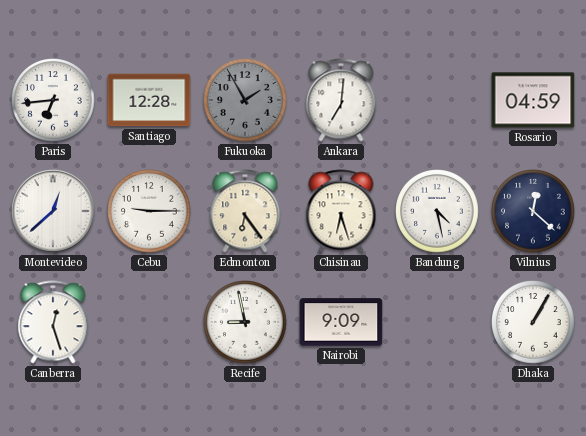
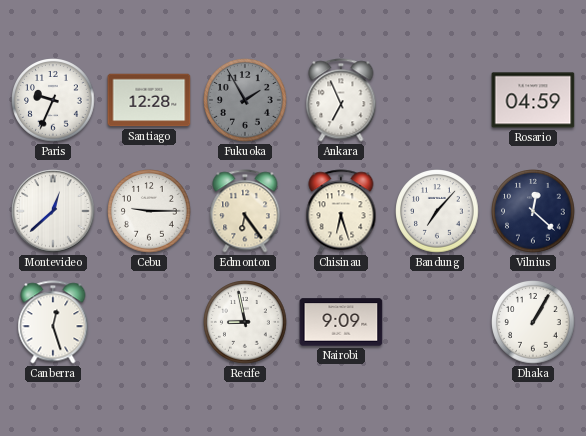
Paris: 6:44 -> 9:34
Ankara: 7:01 -> 6:56
Bandung: 4:28 -> 7:07
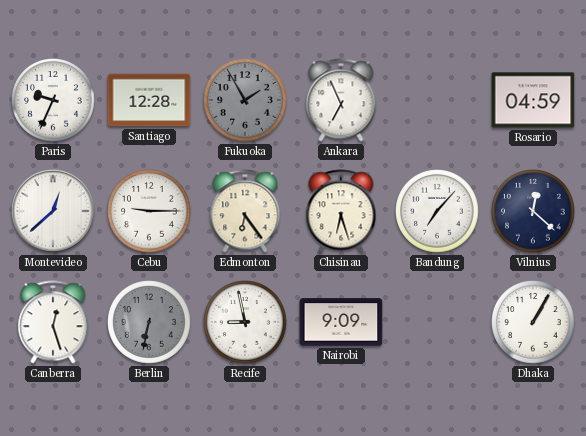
Berlin: none -> 6:32
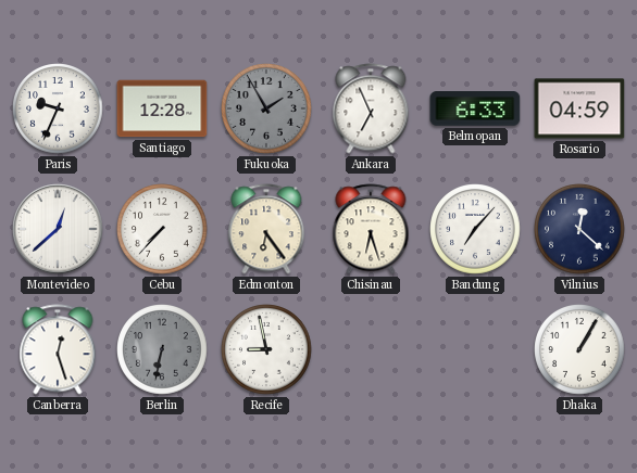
Belmopan: none -> 6:33
Cebu: 9:15 -> 7:37
Nairobi: 9:09 -> none
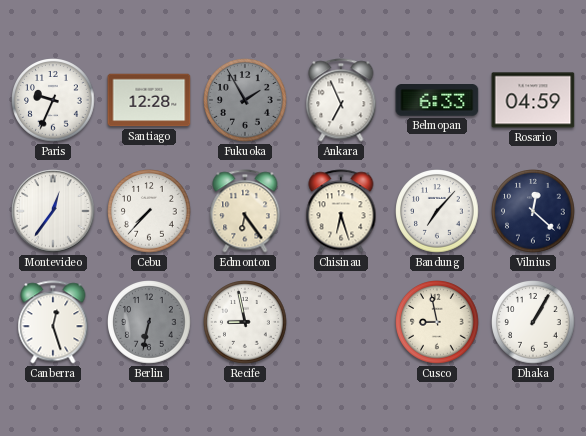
Montevideo: 12:38 -> 12:36
Cusco: none -> 8:58
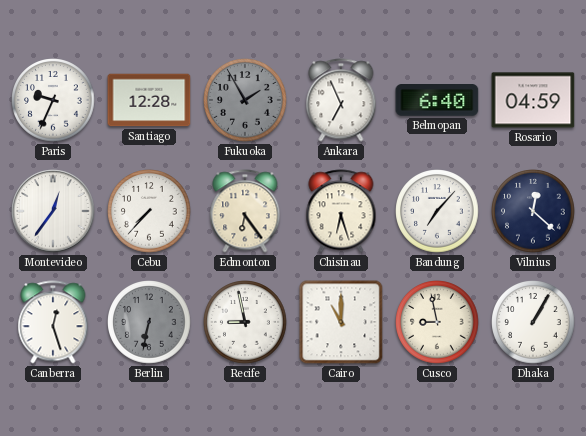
Belmopan: 6:33 -> 6:40
Cairo: none -> 11:00
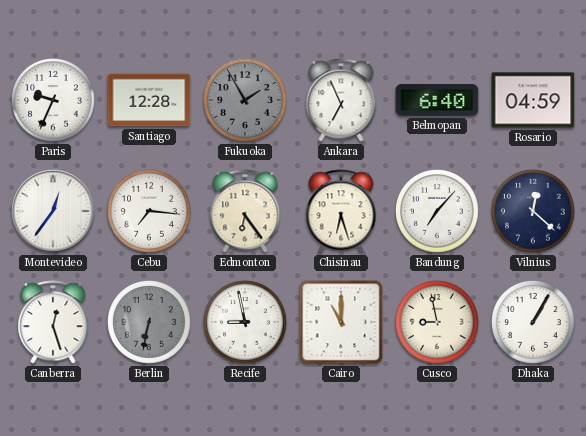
Cebu: 7:37 -> 7:16
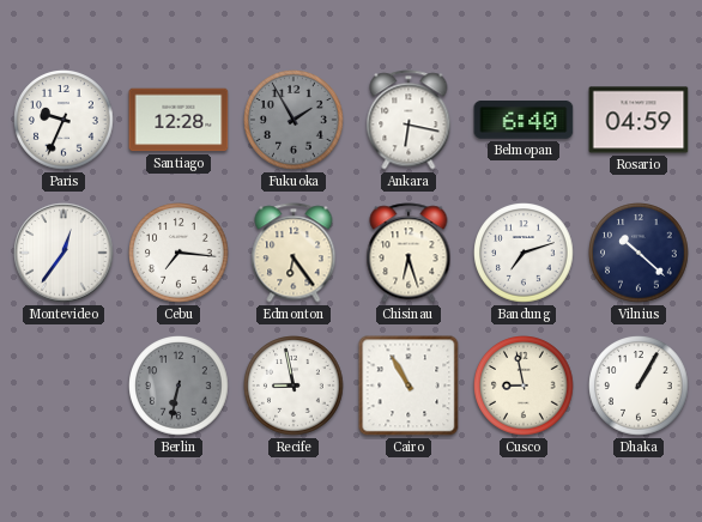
Ankara: 6:56 -> 6:17
Bandung: 7:07 -> 7:12
Vilnius: 12:22 -> 10:22
Canberra: 12:27 -> none
Cairo: 11:00 -> 10:55
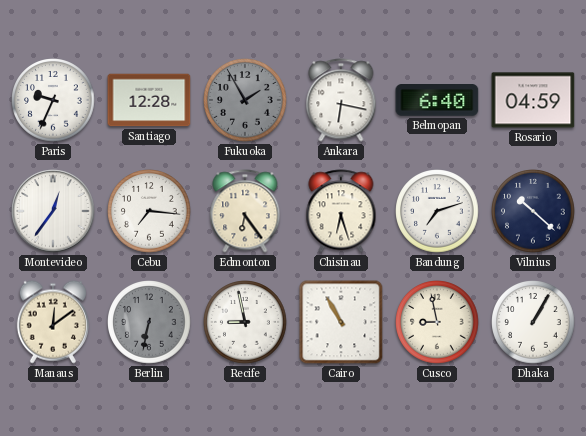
Manaus: none -> 12:09
